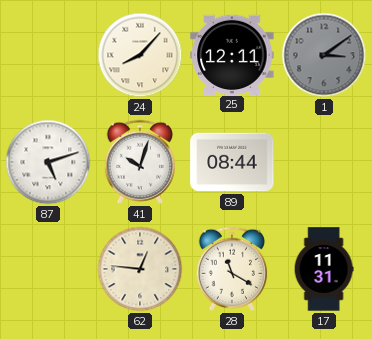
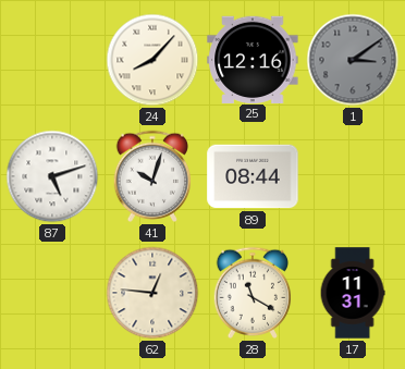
25: 12:11 -> 12:16
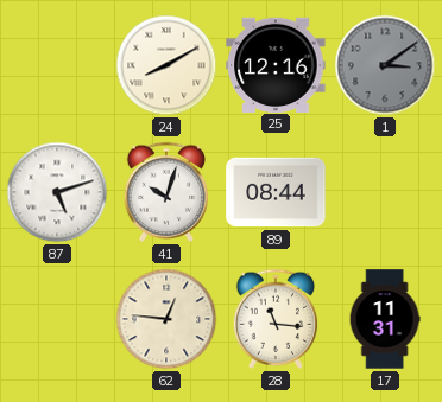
24: 8:07 -> 8:10
28: 11:20 -> 11:16
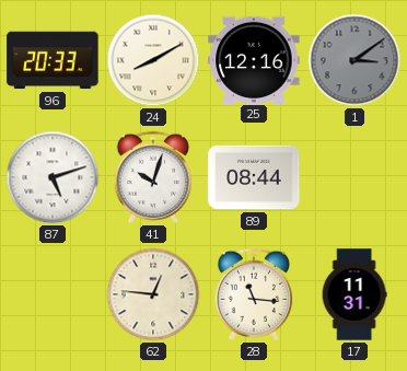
96: none -> 20:33
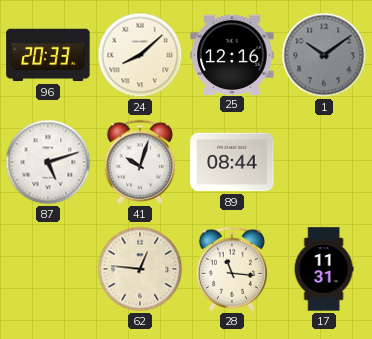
24: 8:10 -> 8:08
1: 3:09 -> 10:09
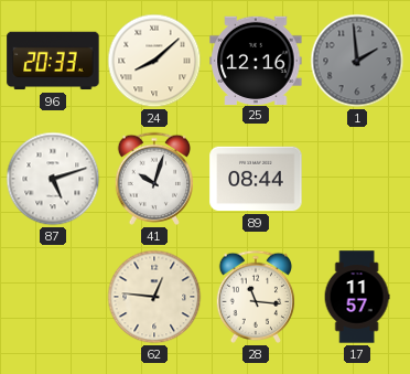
1: 10:09 -> 1:59
17: 11:31 -> 11:57
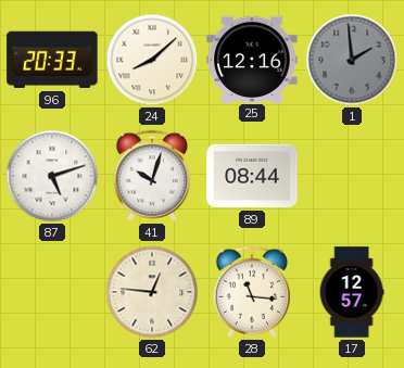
17: 11:57 -> 12:57
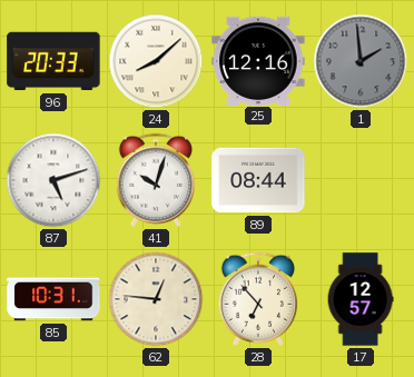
85: none -> 10:31
28: 11:16 -> 6:53
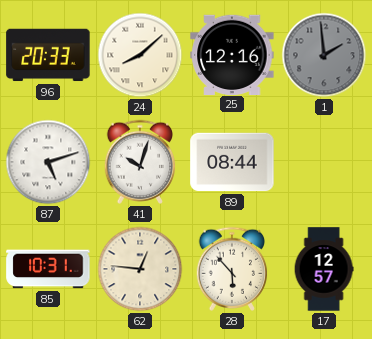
28: 6:53 -> 5:53
